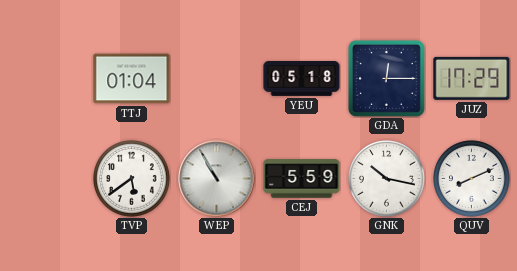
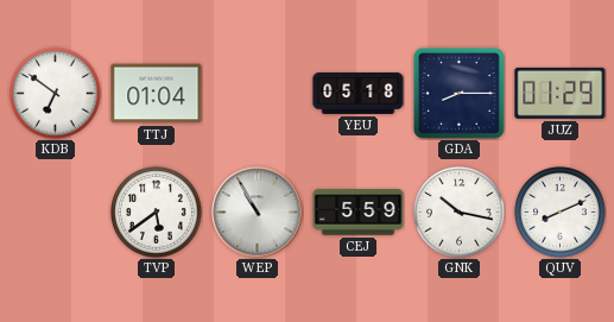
KDB: none -> 6:51
GDA: 12:15 -> 8:15
JUZ: 17:29 -> 01:29
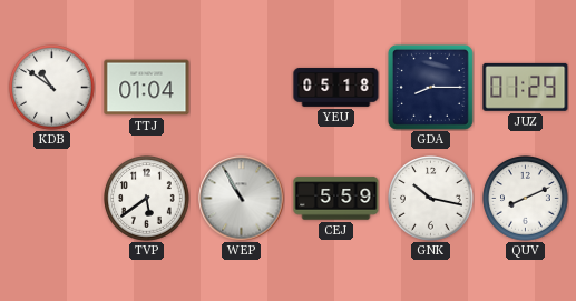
KDB: 6:51 -> 10:51
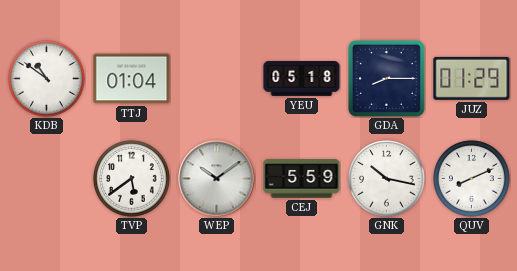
WEP: 10:55 -> 10:09
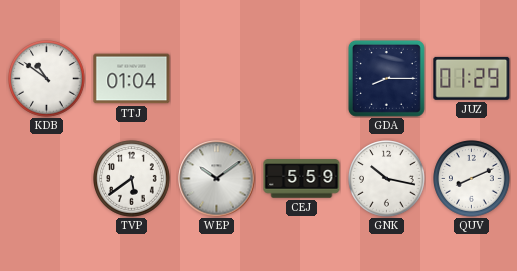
YEU: 05:18 -> none
